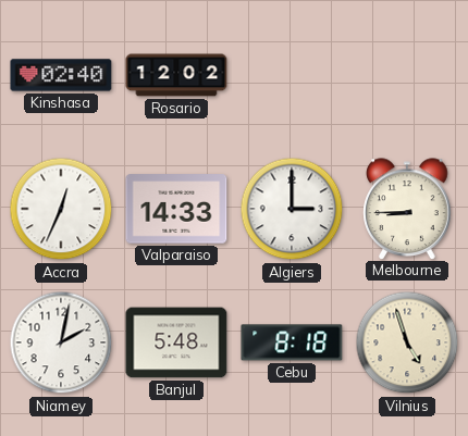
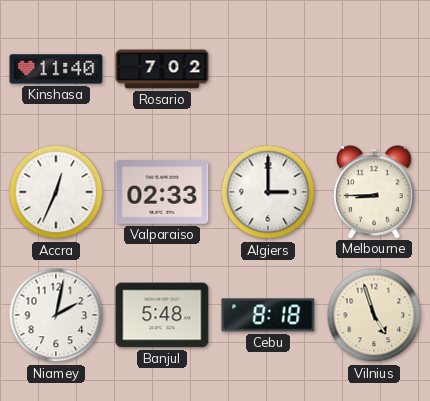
Kinshasa: 02:40 -> 11:40
Rosario: 12:02 -> 7:02
Valparaiso: 14:33 -> 02:33
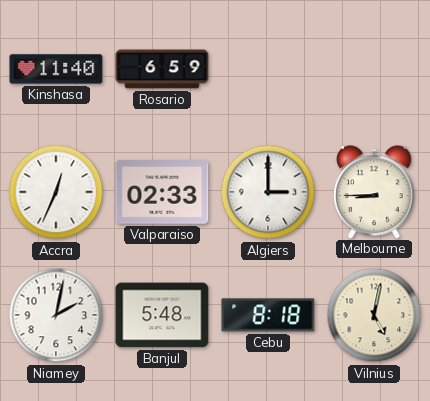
Rosario: 7:02 -> 6:59
Vilnius: 4:57 -> 5:02
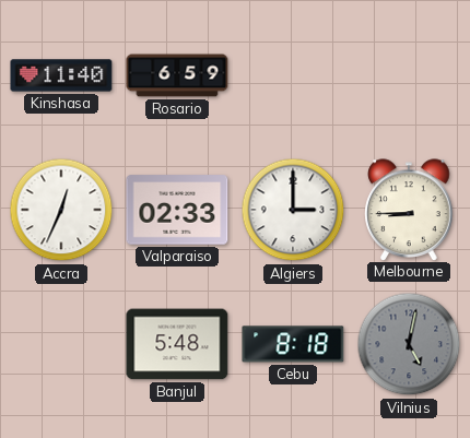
Niamey: 2:02 -> none
Vilnius dial: cream -> grey
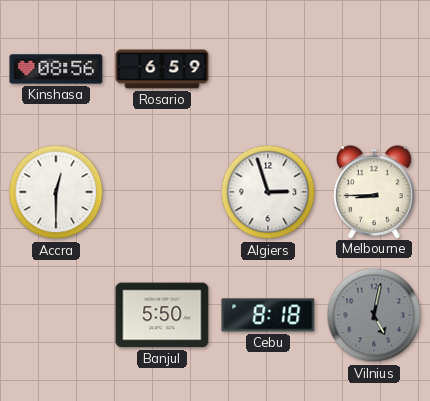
Kinshasa: 11:40 -> 08:56
Accra: 12:34 -> 12:30
Valparaiso: 02:33 -> none
Algiers: 3:00 -> 2:57
Banjul: 5:48 -> 5:50
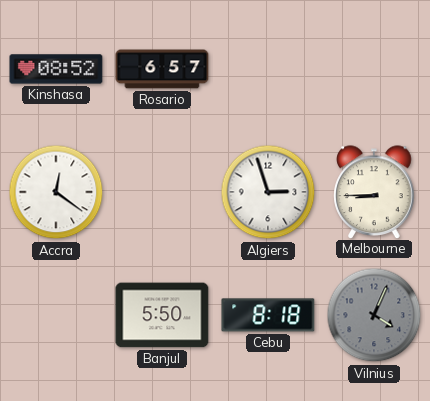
Kinshasa: 08:56 -> 08:52
Rosario: 6:59 -> 6:57
Accra: 12:30 -> 12:21
Vilnius: 5:02 -> 4:04
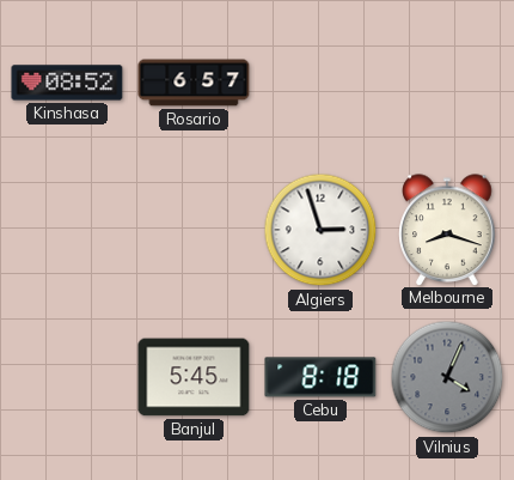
Accra: 12:21 -> none
Melbourne: 8:45 -> 8:18
Banjul: 5:50 -> 5:45
